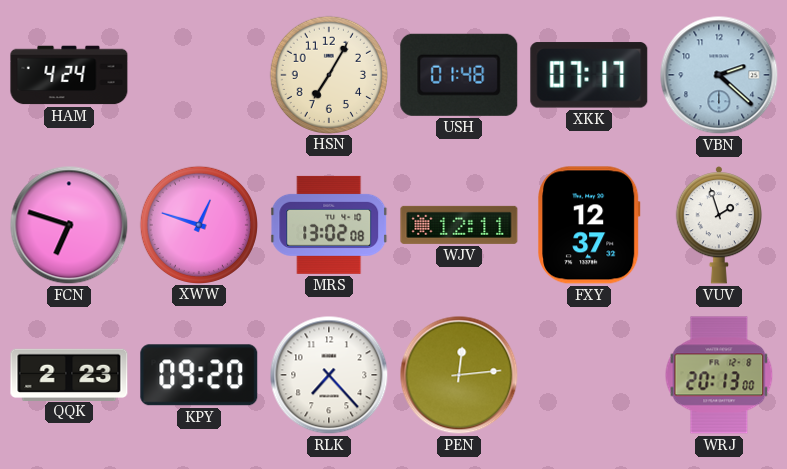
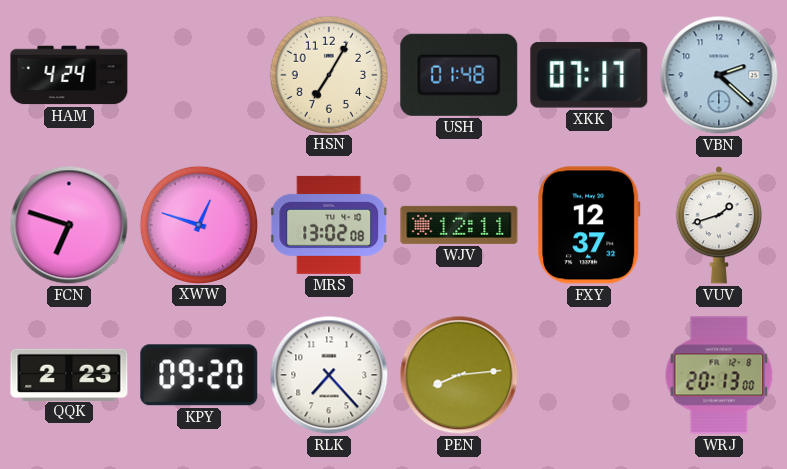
VUV: 1:57 -> 1:42
PEN: 12:14 -> 8:14
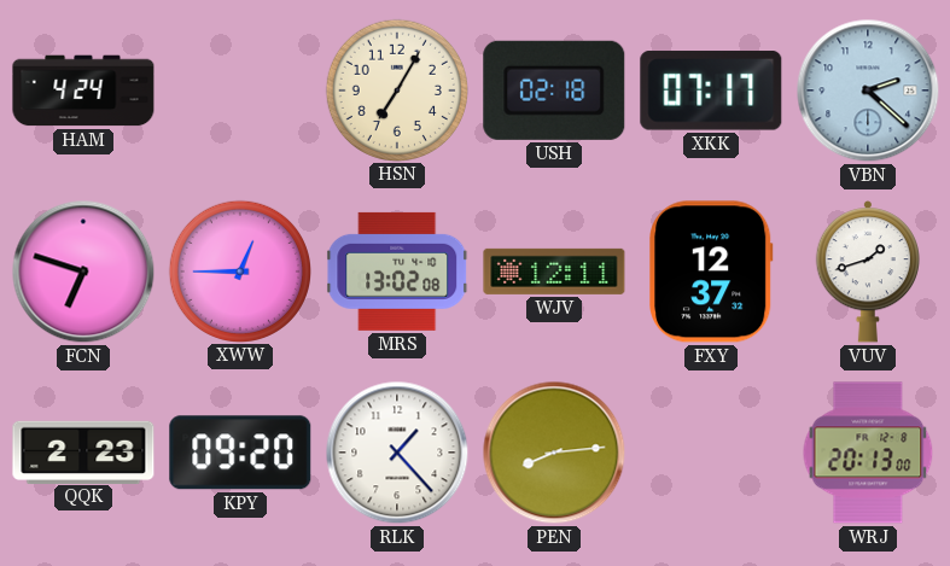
USH: 01:48 -> 02:18
XWW: 12:48 -> 12:45
RLK: 7:23 -> 1:23
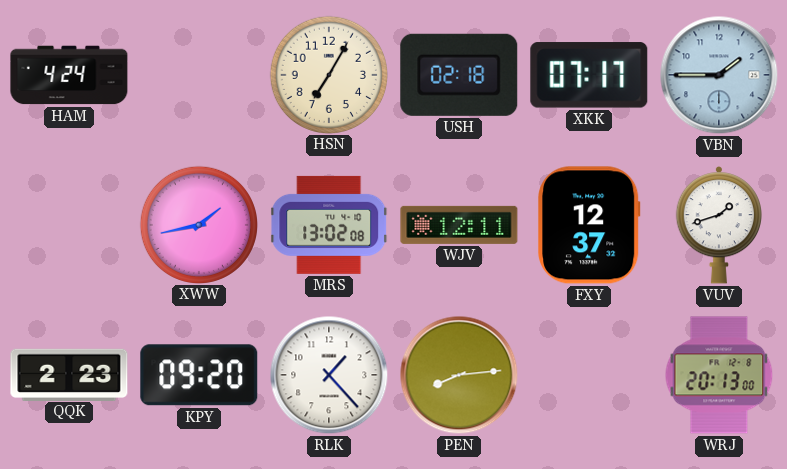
VBN: 2:22 -> 1:45
FCN: 6:48 -> none
XWW: 12:45 -> 1:43
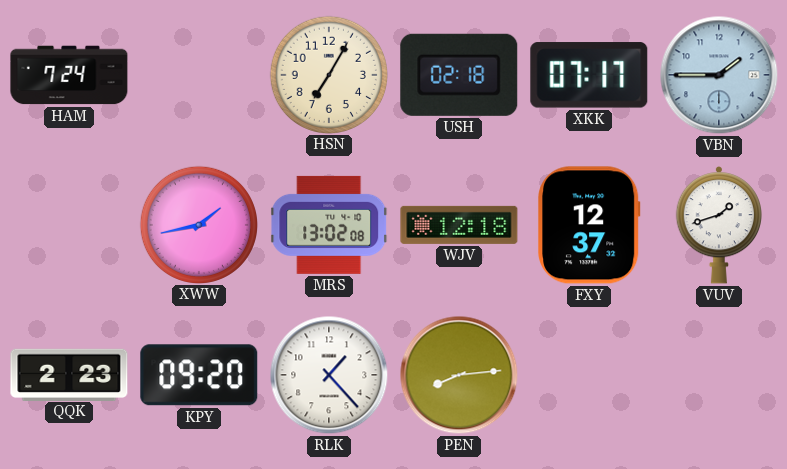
HAM: 4:24 -> 7:24
WJV: 12:11 -> 12:18
WRJ: 20:13 -> none
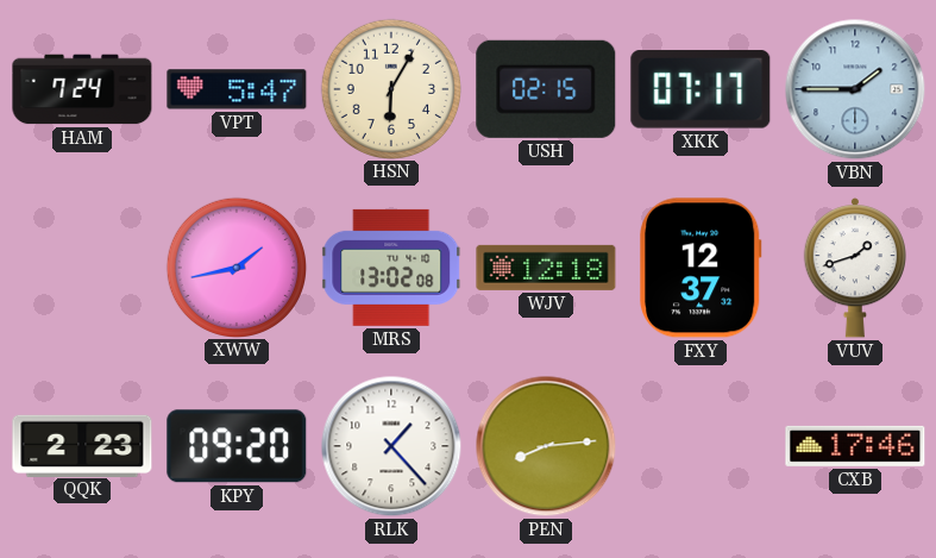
VPT: none -> 5:47
HSN: 7:05 -> 6:05
USH: 02:18 -> 02:15
CXB: none -> 17:46
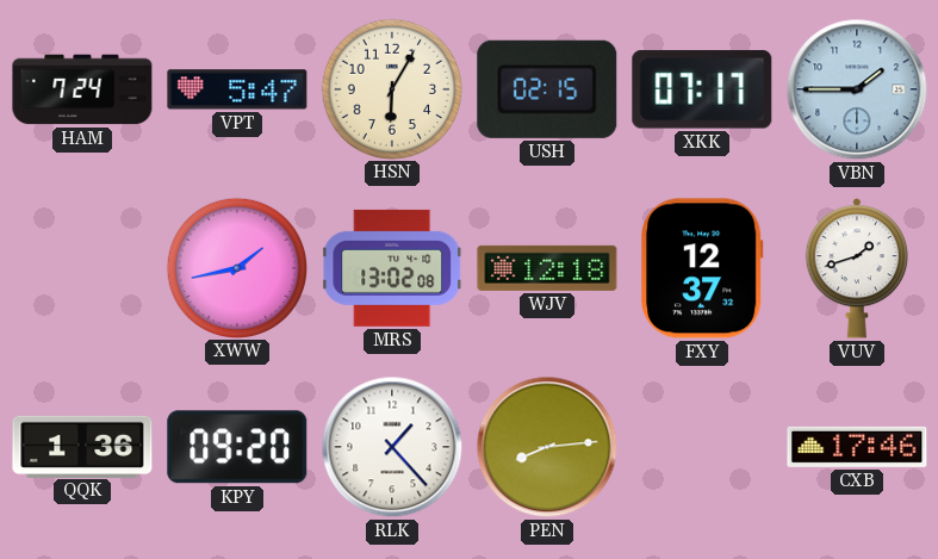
QQK: 2:23 -> 1:36
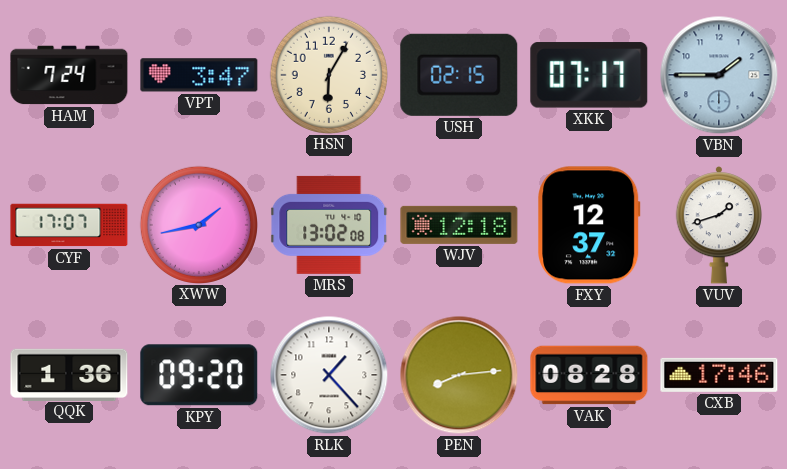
VPT: 5:47 -> 3:47
CYF: none -> 17:07
VAK: none -> 08:28
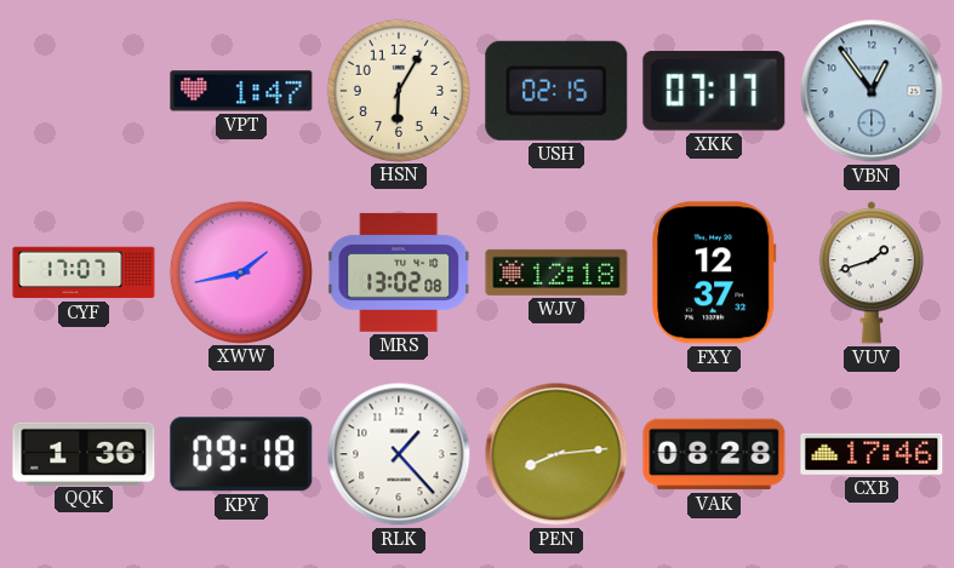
HAM: 7:24 -> none
VPT: 3:47 -> 1:47
VBN: 1:45 -> 12:54
KPY: 09:20 -> 09:18
